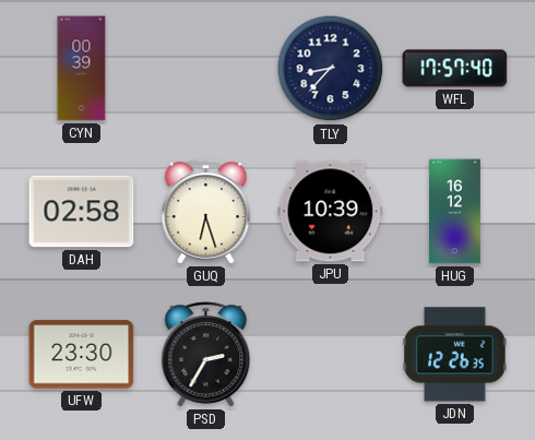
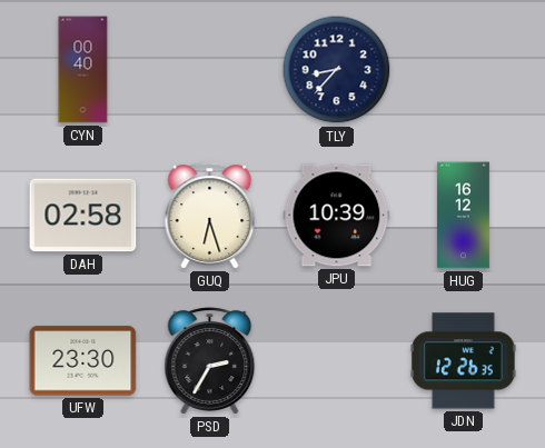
CYN: 00:39 -> 00:40
WFL: 17:57 -> none
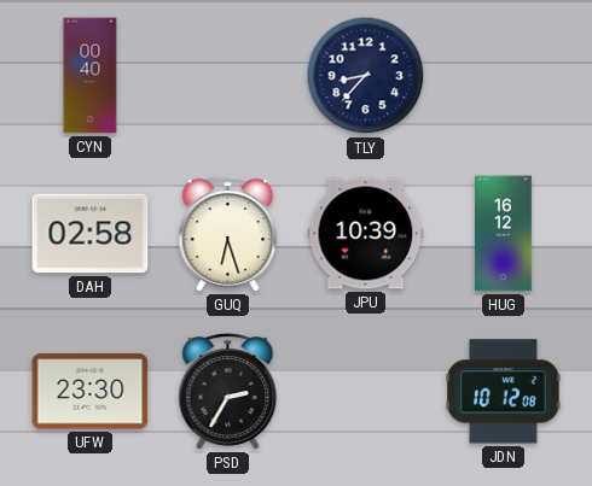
JDN: 12:26 -> 10:12
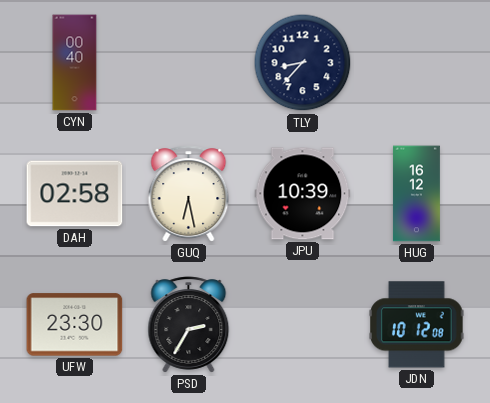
GUQ: 6:27 -> 6:28
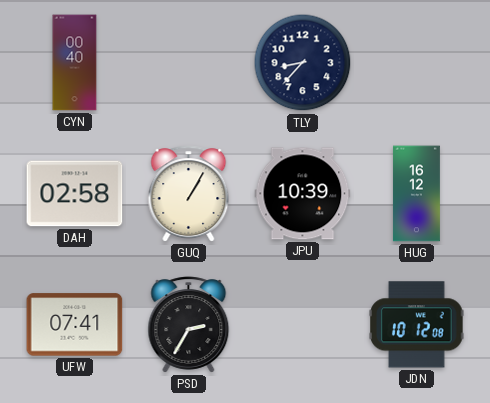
GUQ: 6:28 -> 1:05
UFW: 23:30 -> 07:41
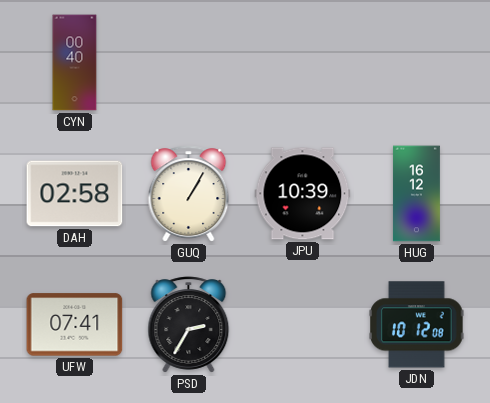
TLY: 8:37 -> none
